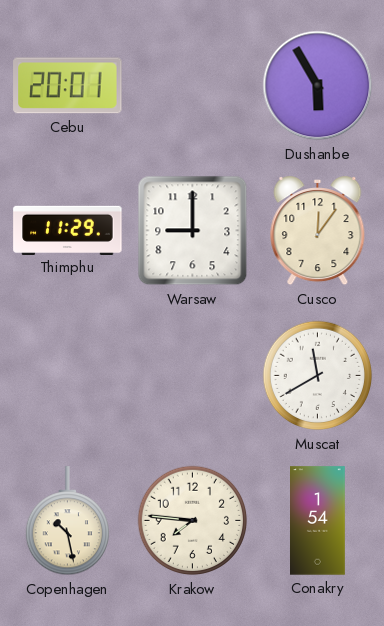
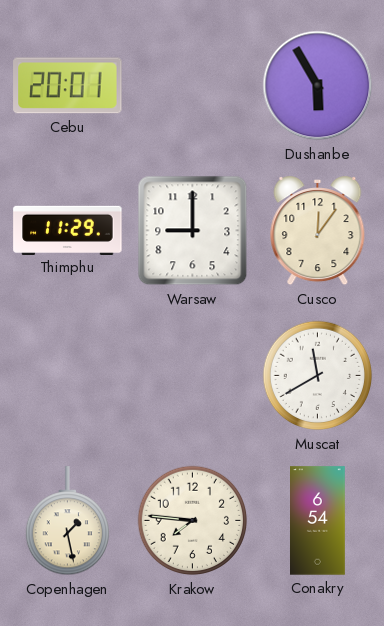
Copenhagen: 10:28 -> 1:28
Conakry: 1:54 -> 6:54
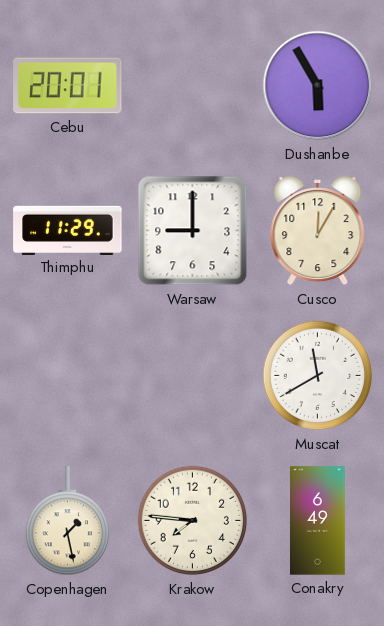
Cusco: 12:06 -> 12:05
Conakry: 6:54 -> 6:49
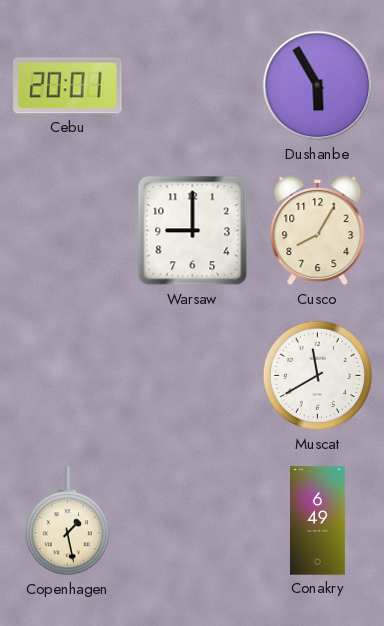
Thimphu: 11:29 -> none
Cusco: 12:05 -> 8:05
Krakow: 7:46 -> none
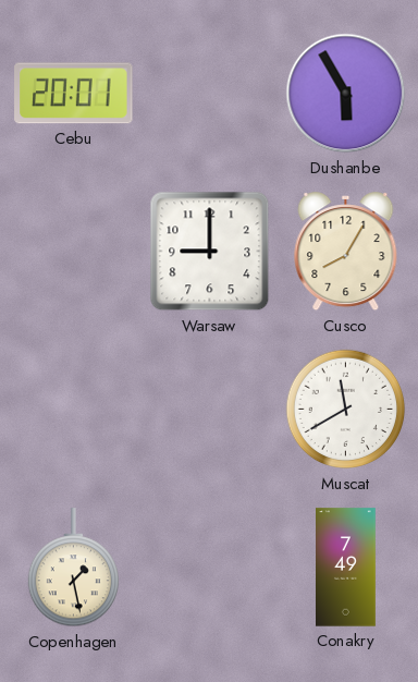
Conakry: 6:49 -> 7:49
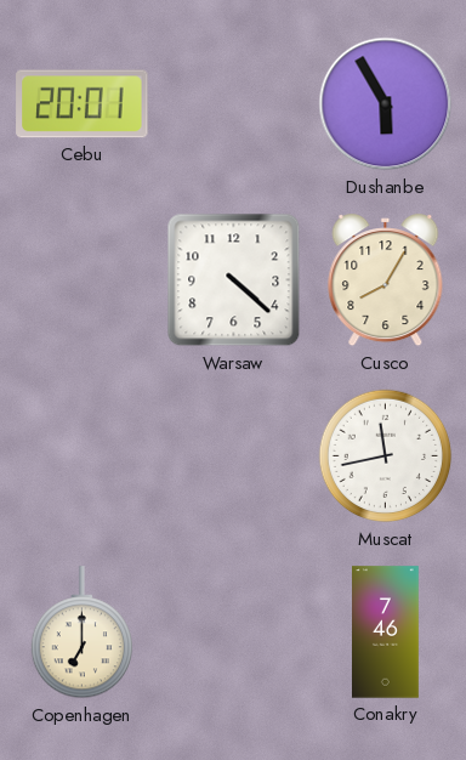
Warsaw: 9:00 -> 4:22
Muscat: 11:40 -> 11:43
Copenhagen: 1:28 -> 7:00
Conakry: 7:49 -> 7:46
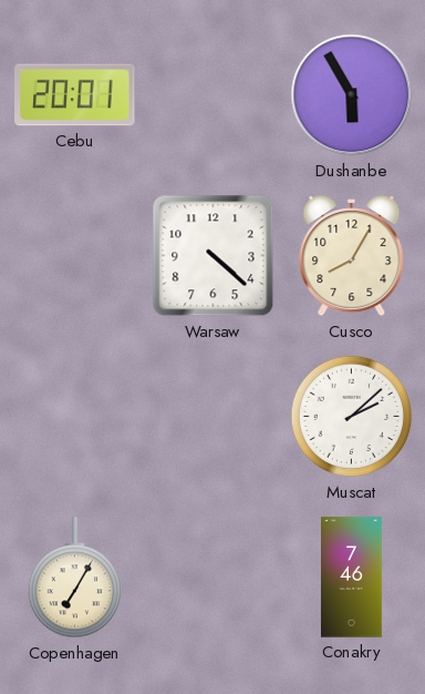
Muscat: 11:43 -> 2:08
Copenhagen: 7:00 -> 7:05
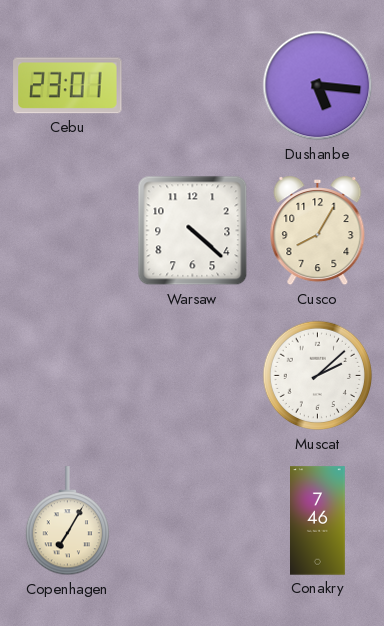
Cebu: 20:01 -> 23:01
Dushanbe: 5:55 -> 5:16
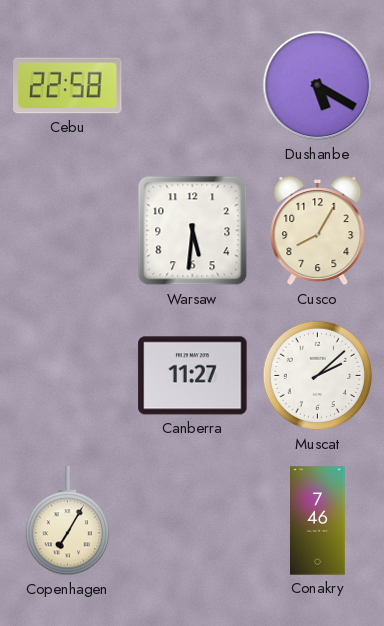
Cebu: 23:01 -> 22:58
Dushanbe: 5:16 -> 5:20
Warsaw: 4:22 -> 5:31
Canberra: none -> 11:27
